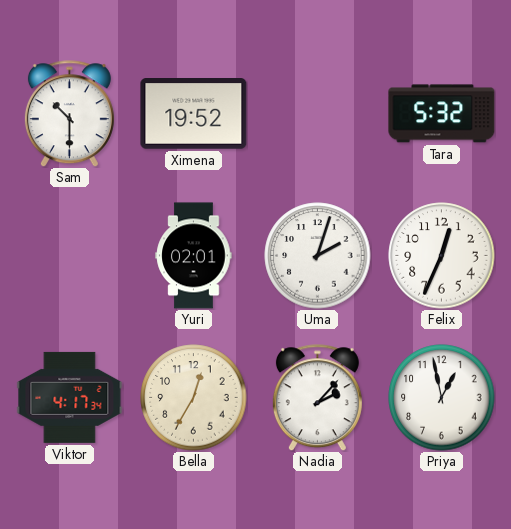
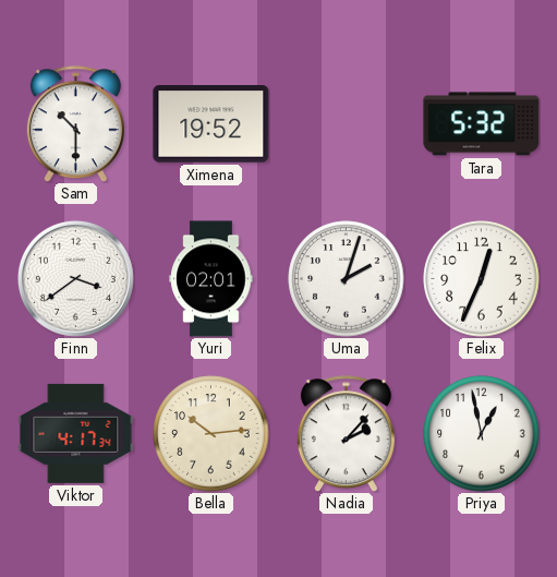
Finn: none -> 3:39
Bella: 12:35 -> 10:14
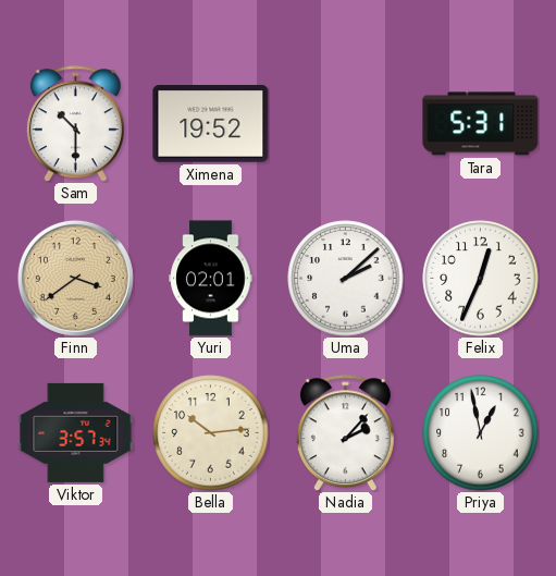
Tara: 5:32 -> 5:31
Finn dial: white -> champagne
Uma: 2:03 -> 2:08
Viktor: 4:17 -> 3:57
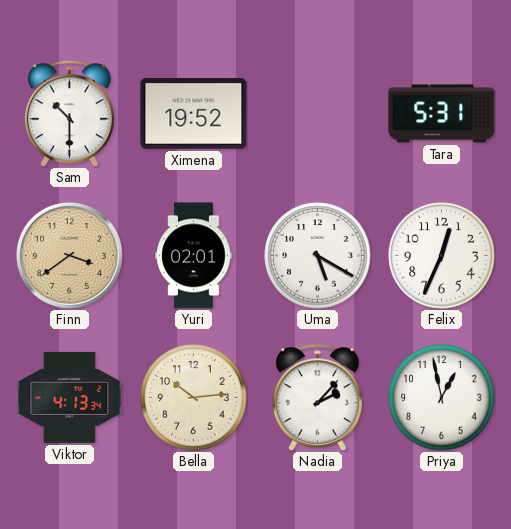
Uma: 2:08 -> 5:20
Viktor: 3:57 -> 4:13
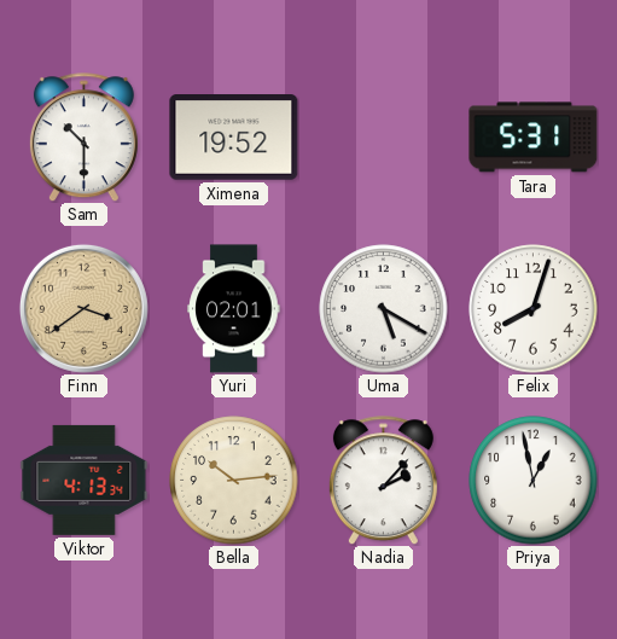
Felix: 12:34 -> 8:03
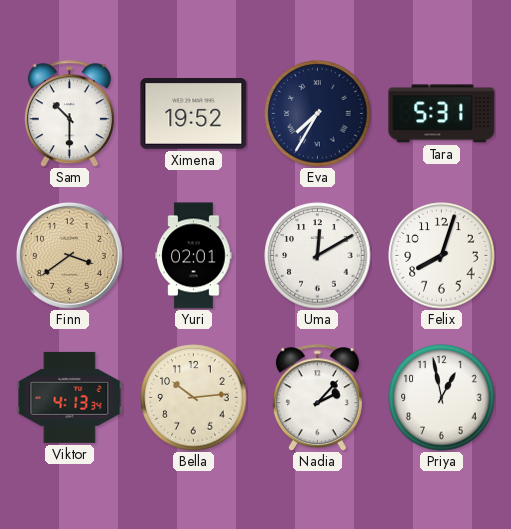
Eva: none -> 7:35
Uma: 5:20 -> 12:10
